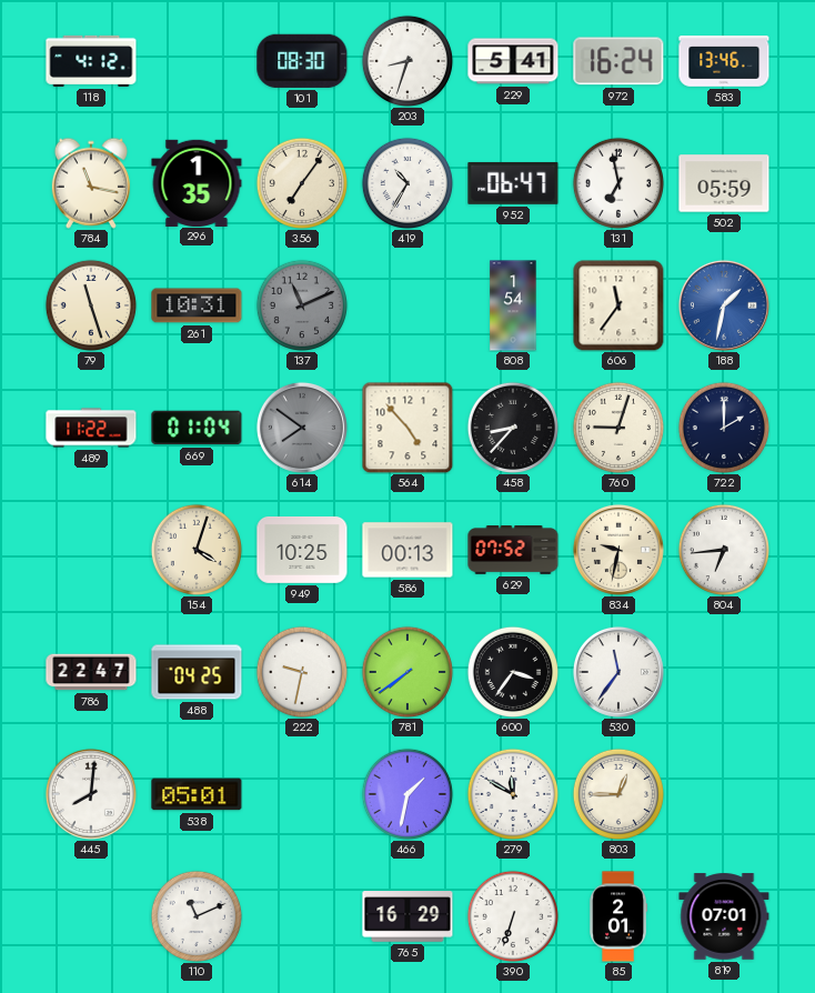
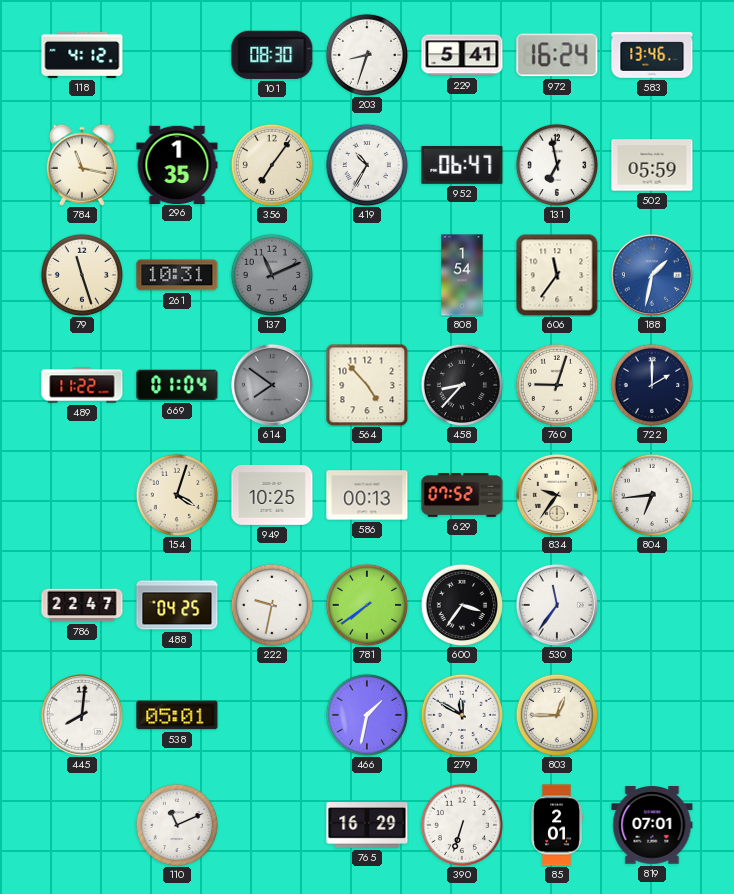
834: 9:32 -> 9:36
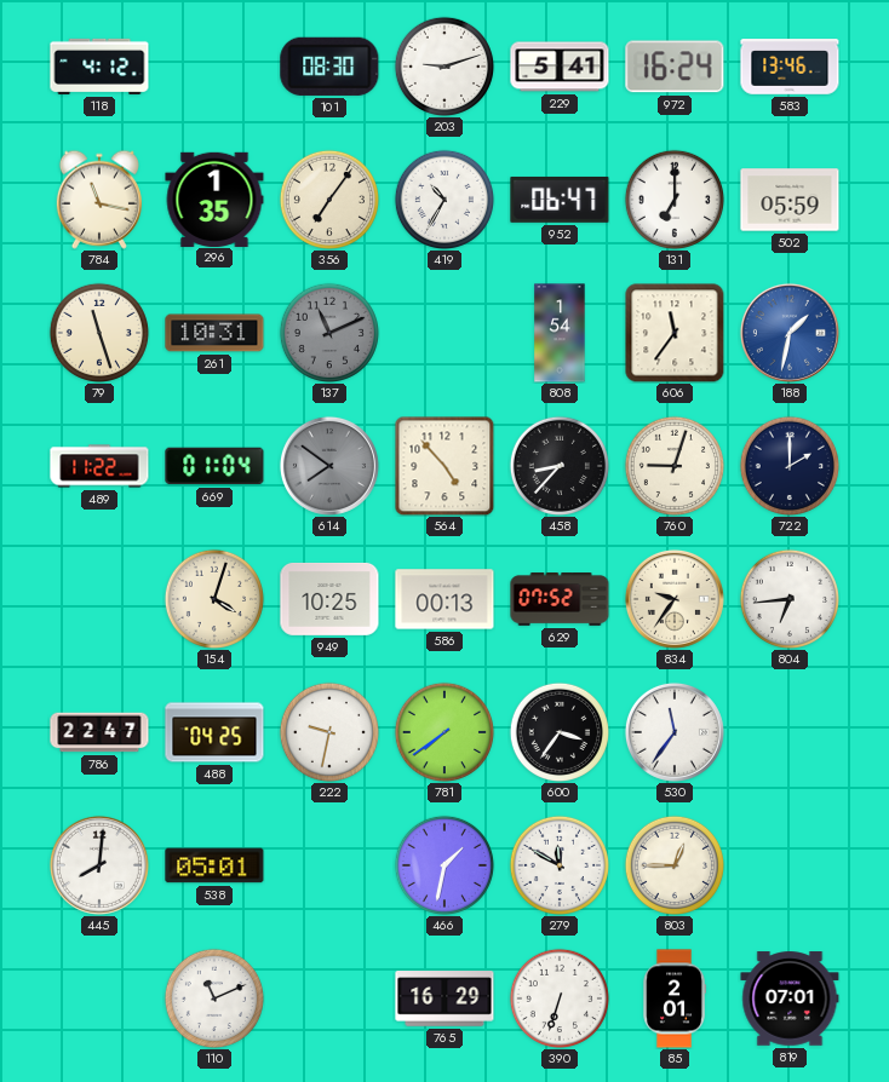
203: 8:33 -> 9:12
131: 6:58 -> 7:00
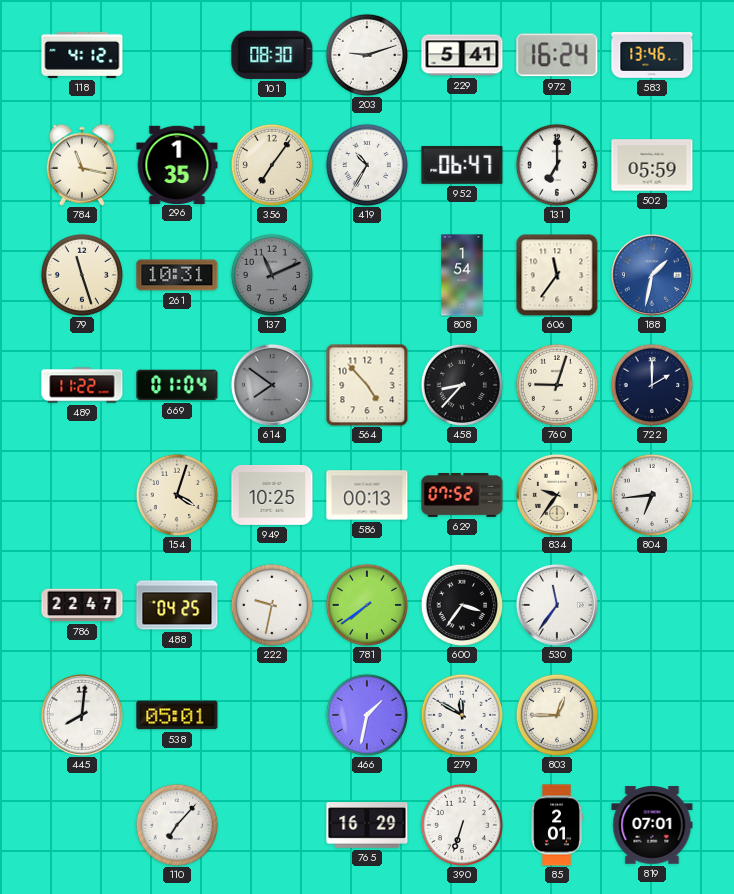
110: 11:11 -> 7:07
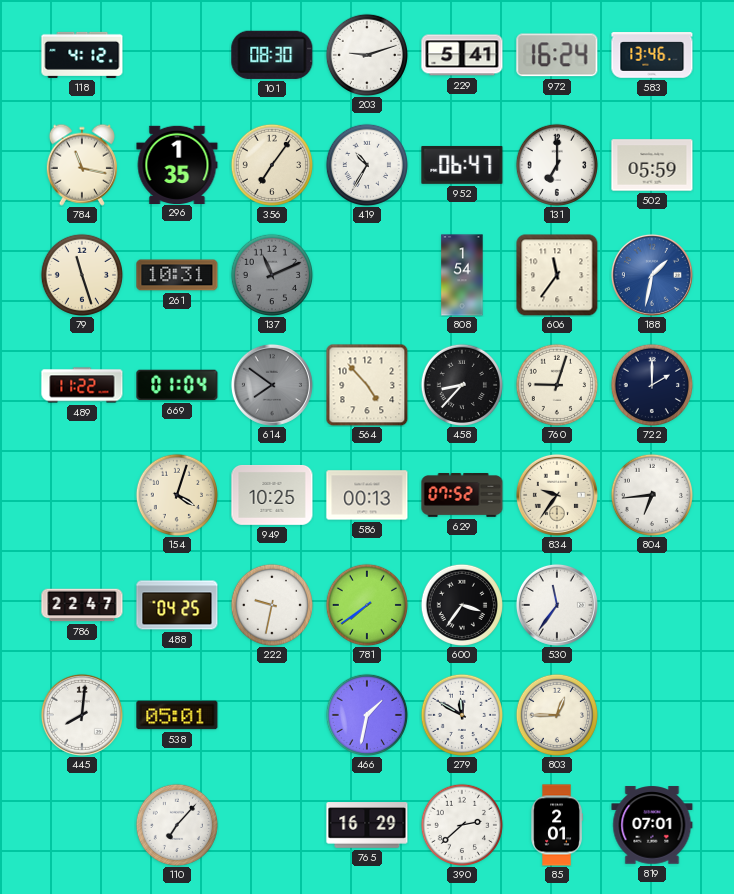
390: 6:33 -> 2:38
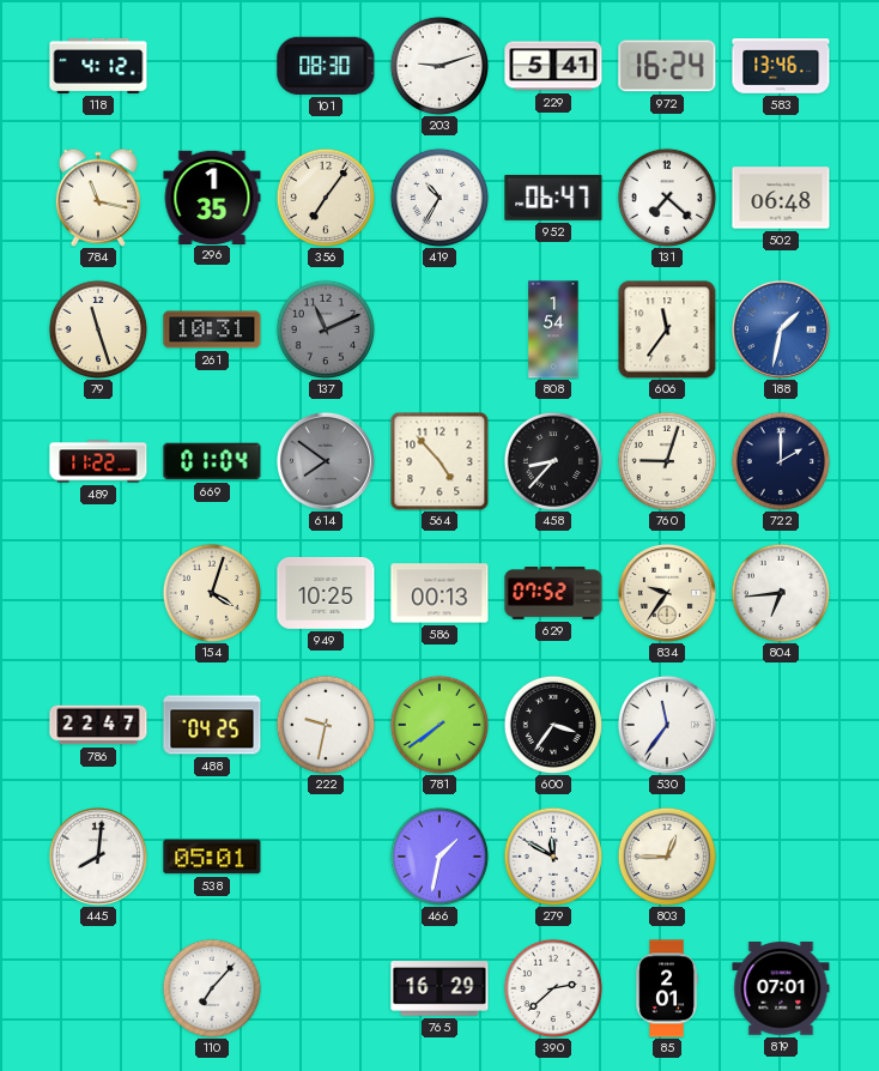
131: 7:00 -> 7:22
502: 05:59 -> 06:48
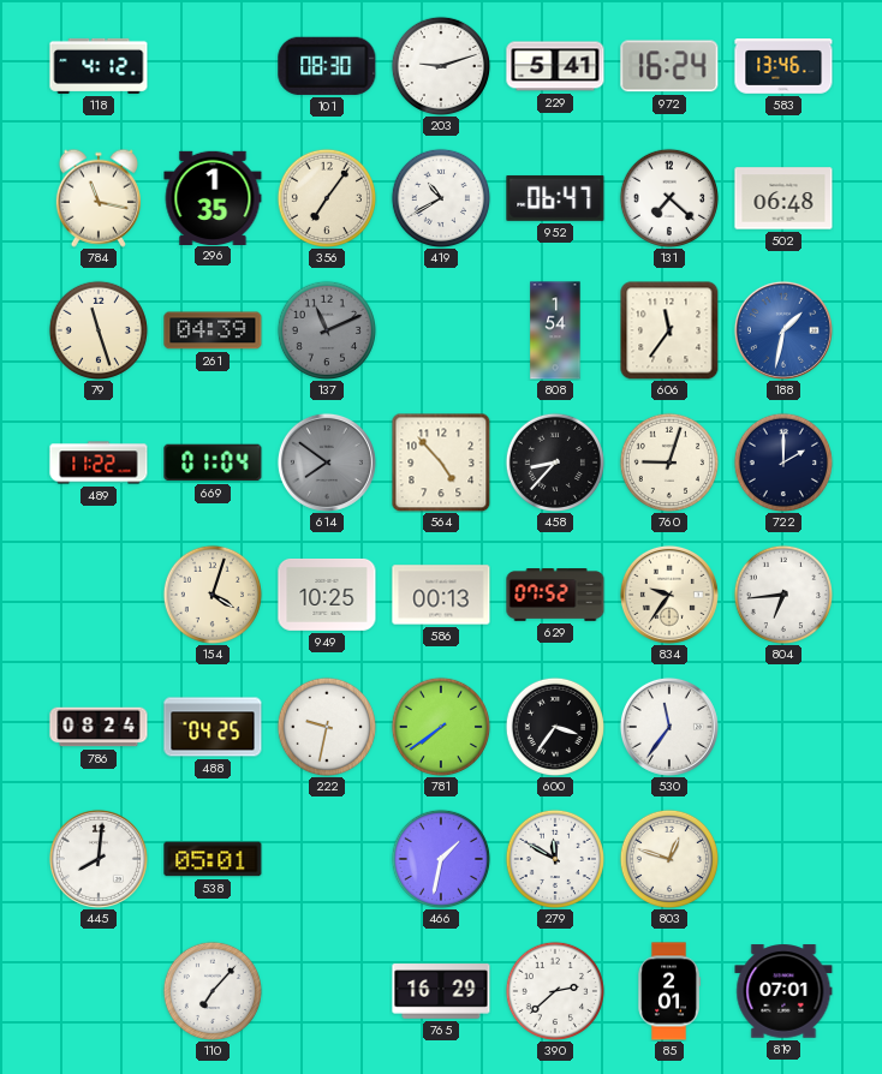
419: 10:35 -> 10:40
261: 10:31 -> 04:39
786: 22:47 -> 08:24
803: 12:45 -> 12:48
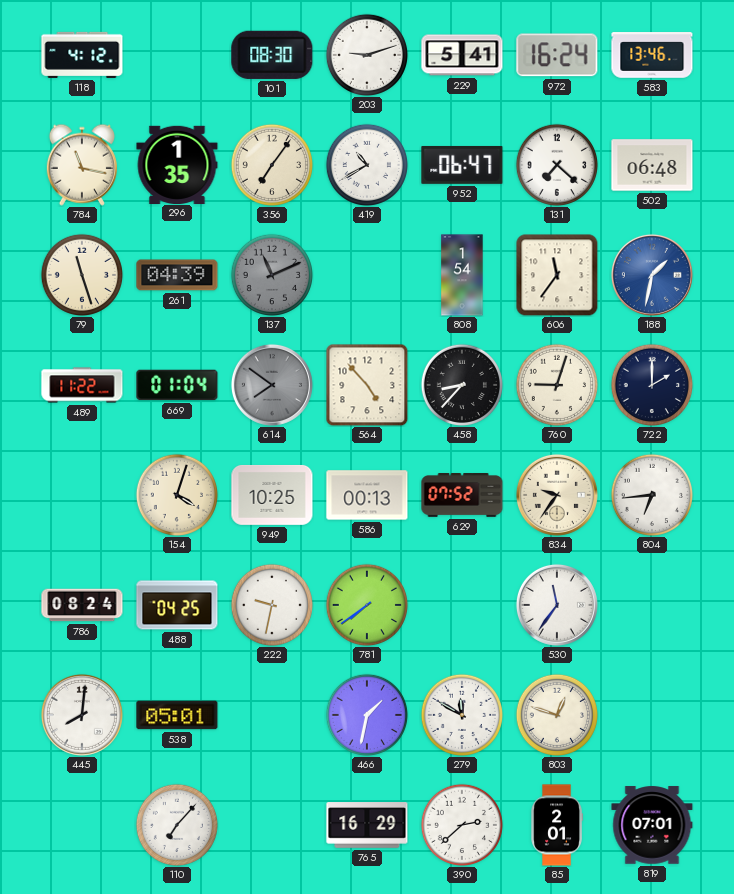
600: 3:36 -> none
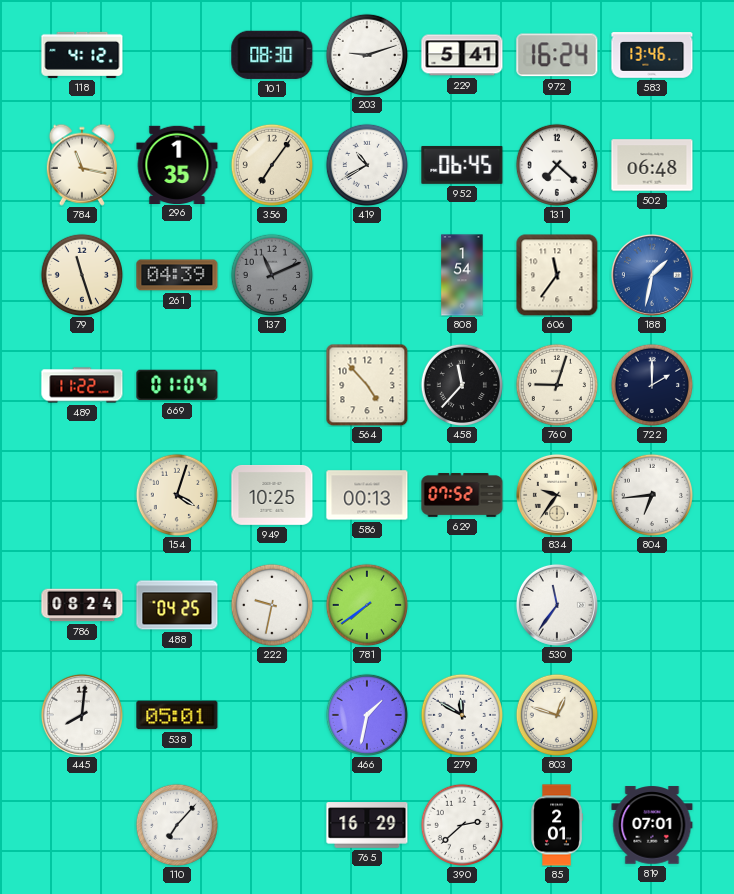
952: 06:47 -> 06:45
614: 7:51 -> none
458: 8:37 -> 11:37
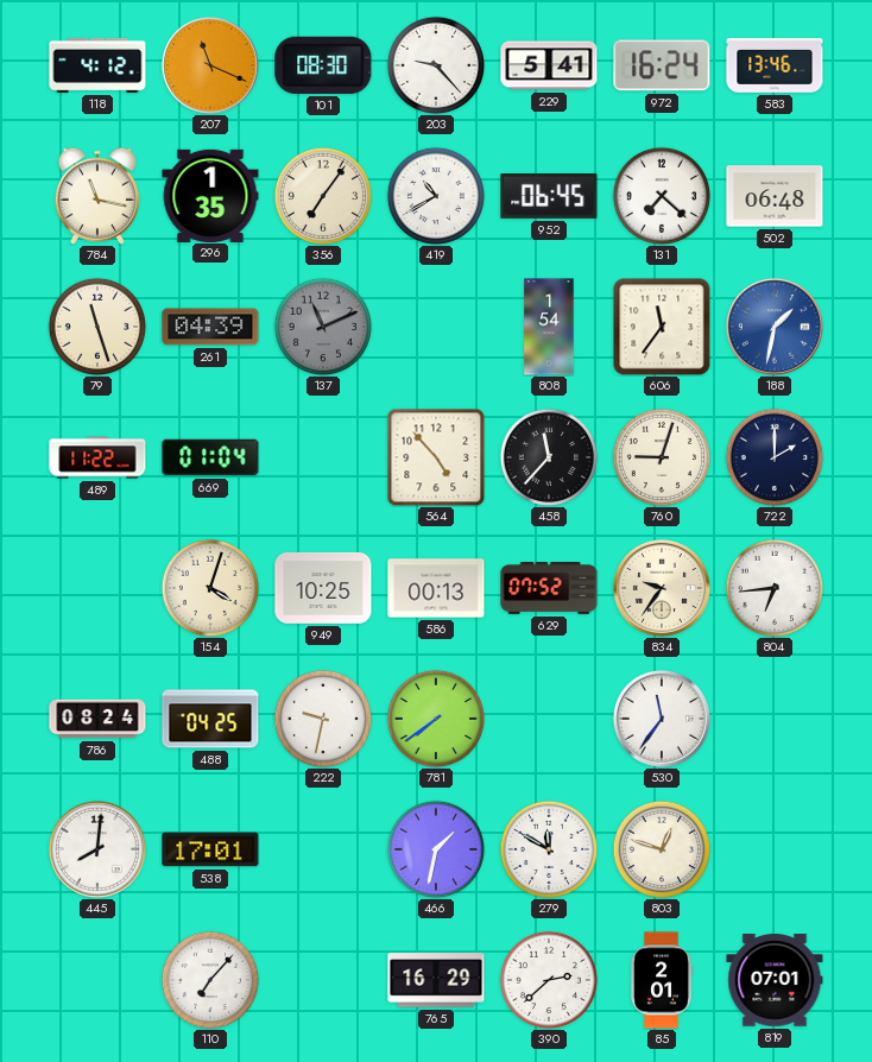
207: none -> 11:19
203: 9:12 -> 9:23
538: 05:01 -> 17:01
